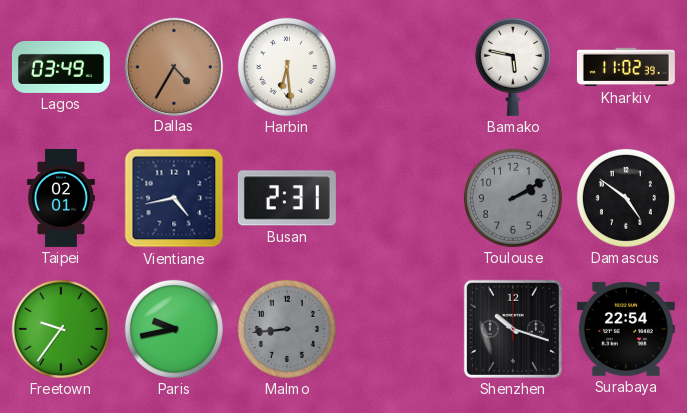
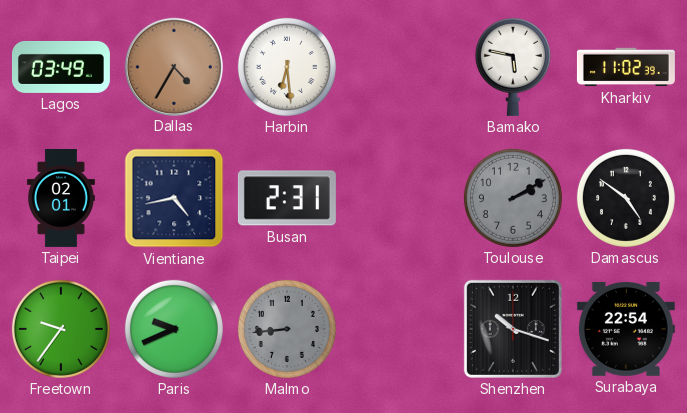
Paris: 9:43 -> 9:41
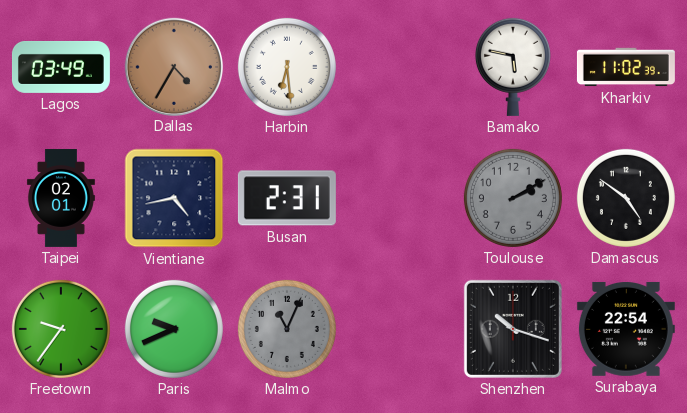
Malmo: 8:44 -> 11:04
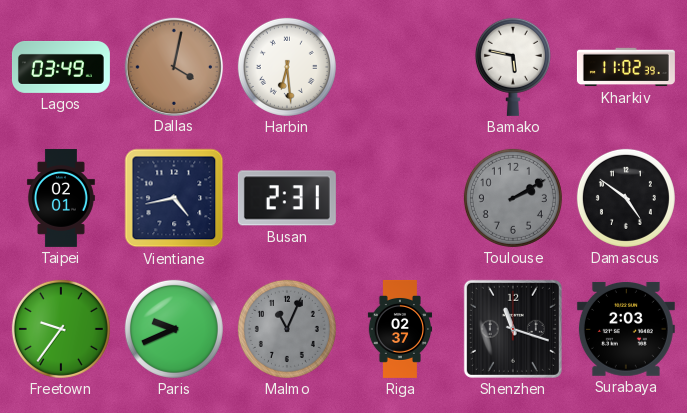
Dallas: 4:35 -> 4:02
Riga: none -> 02:37
Shenzhen: 10:18 -> 11:18
Surabaya: 22:54 -> 2:03
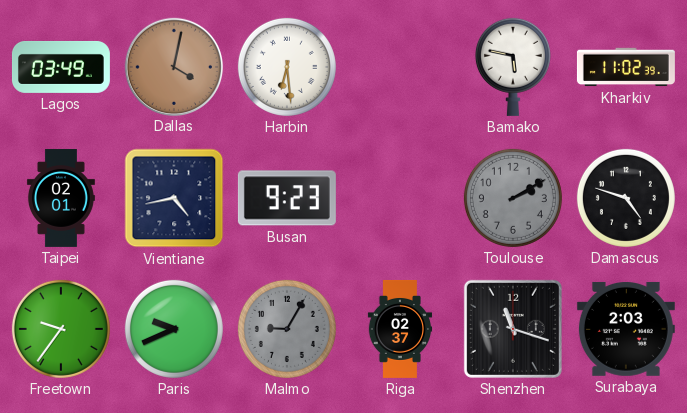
Busan: 2:31 -> 9:23
Damascus: 4:51 -> 4:48
Malmo: 11:04 -> 9:05
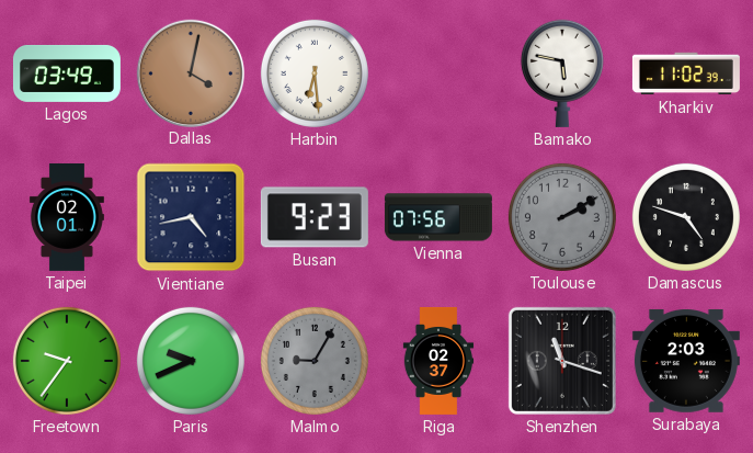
Vienna: none -> 07:56
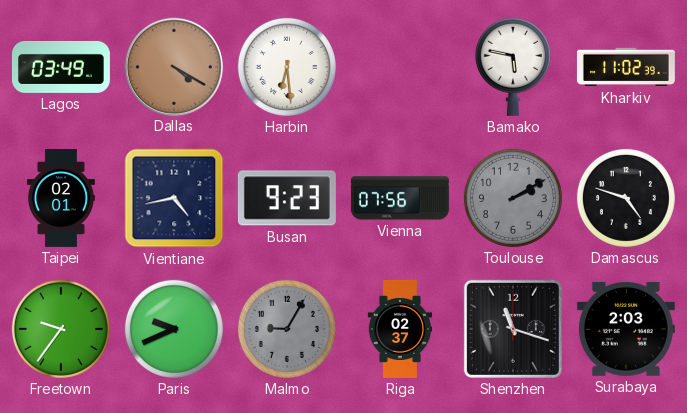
Dallas: 4:02 -> 4:20
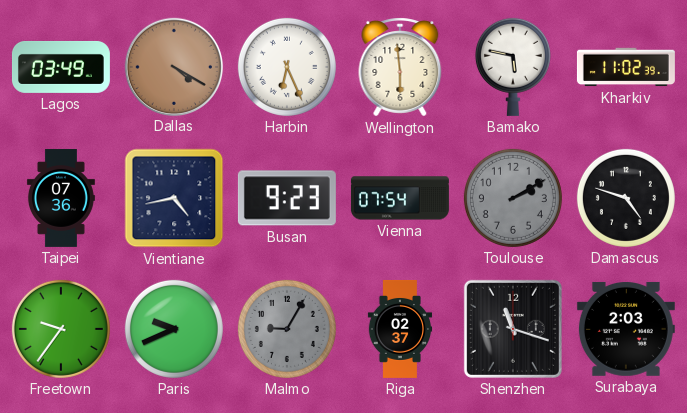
Harbin: 6:29 -> 6:26
Wellington: none -> 5:59
Taipei: 02:01 -> 07:36
Vienna: 07:56 -> 07:54
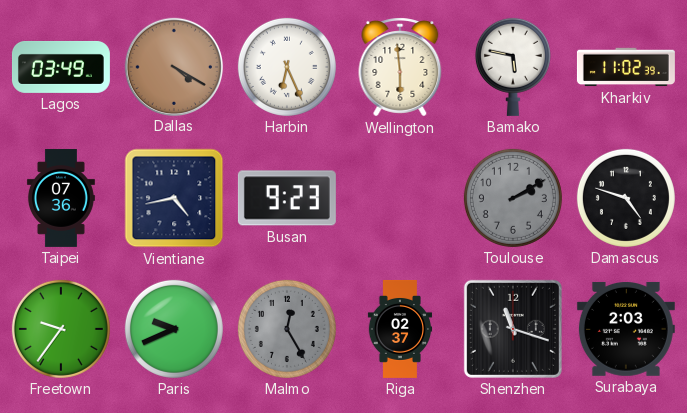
Vienna: 07:54 -> none
Malmo: 9:05 -> 12:25
